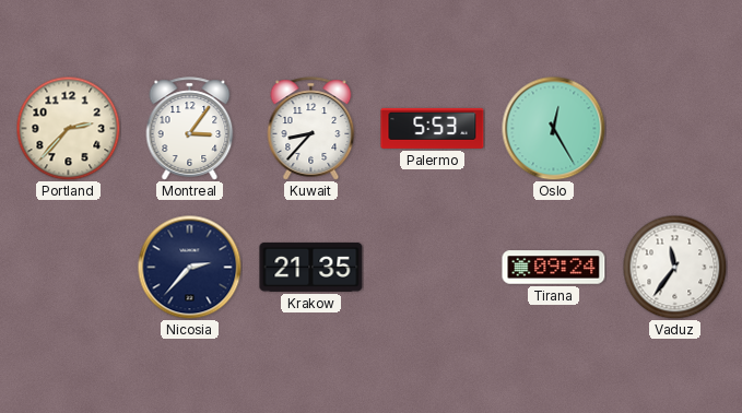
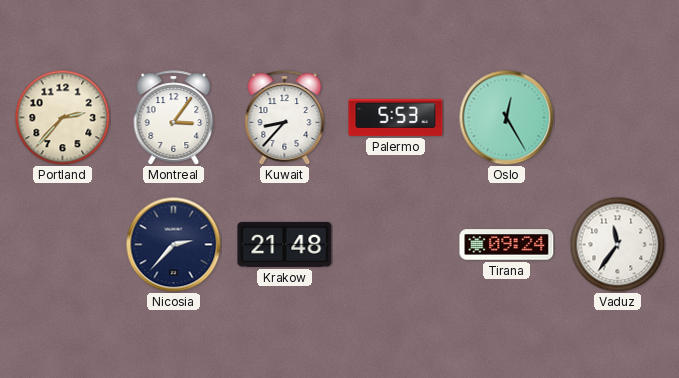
Krakow: 21:35 -> 21:48
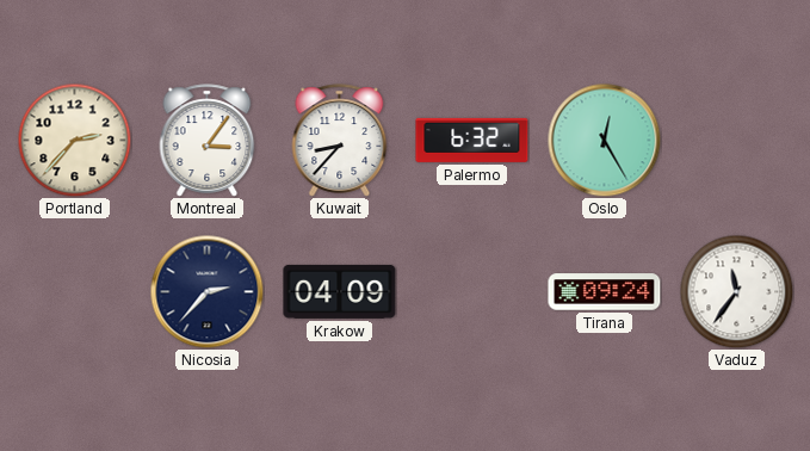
Palermo: 5:53 -> 6:32
Krakow: 21:48 -> 04:09
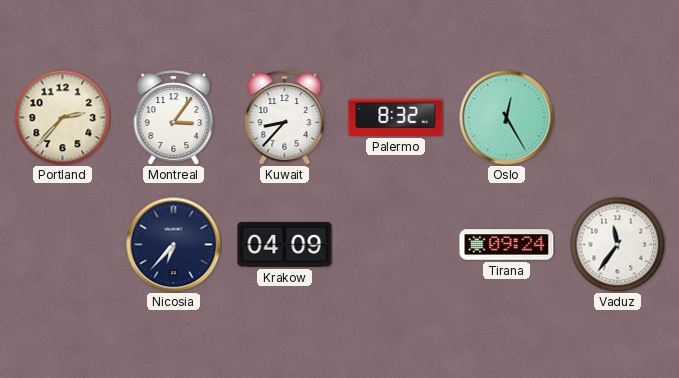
Palermo: 6:32 -> 8:32
Nicosia: 2:37 -> 6:37
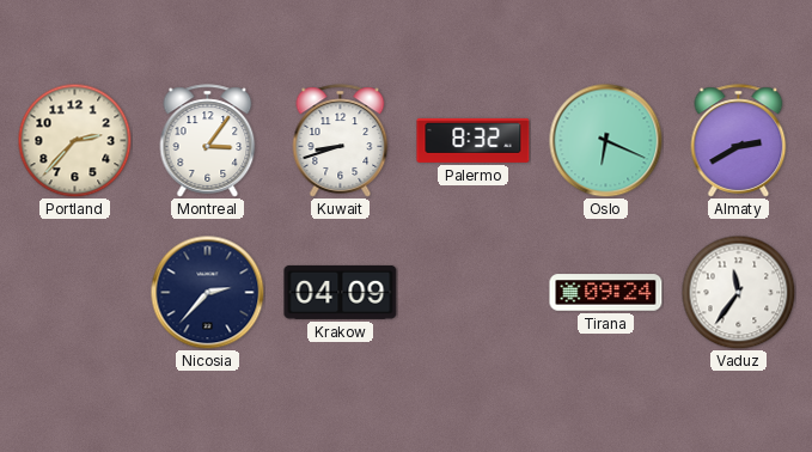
Kuwait: 8:37 -> 8:42
Oslo: 12:25 -> 6:19
Almaty: none -> 2:40
Nicosia: 6:37 -> 2:37
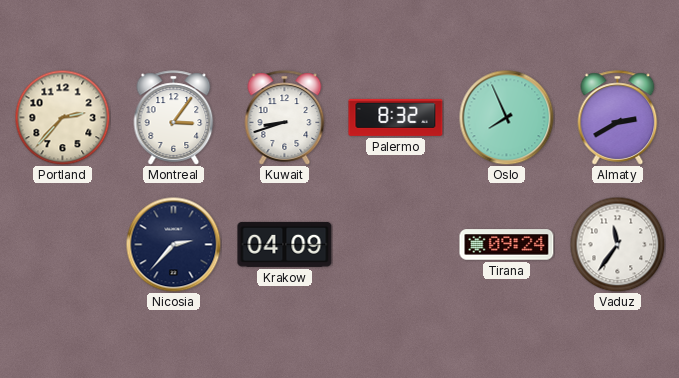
Oslo: 6:19 -> 7:56
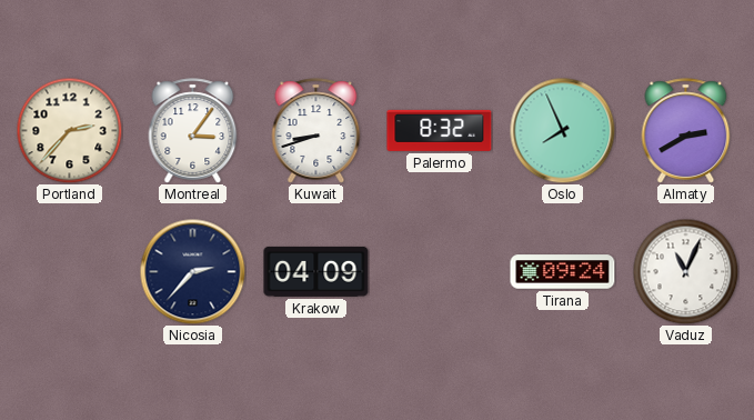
Vaduz: 11:36 -> 11:04
